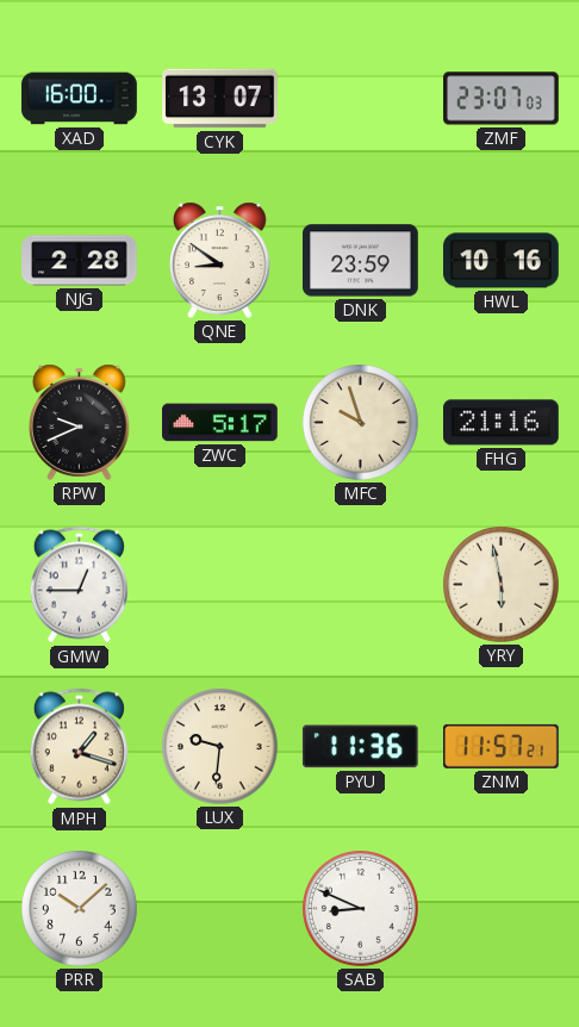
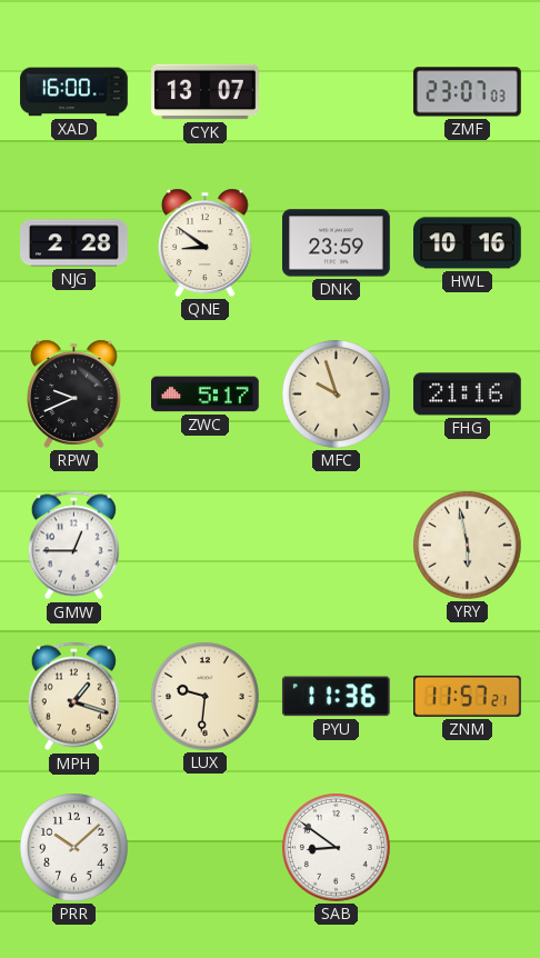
SAB: 8:49 -> 8:51
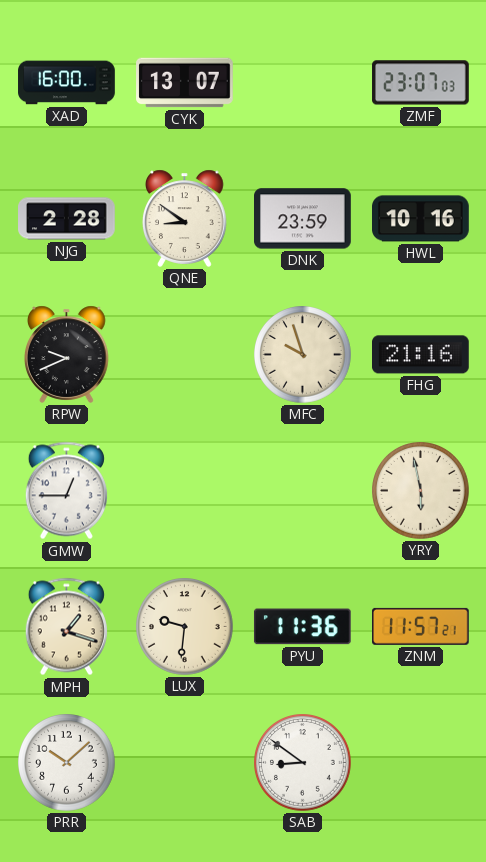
ZWC: 5:17 -> none
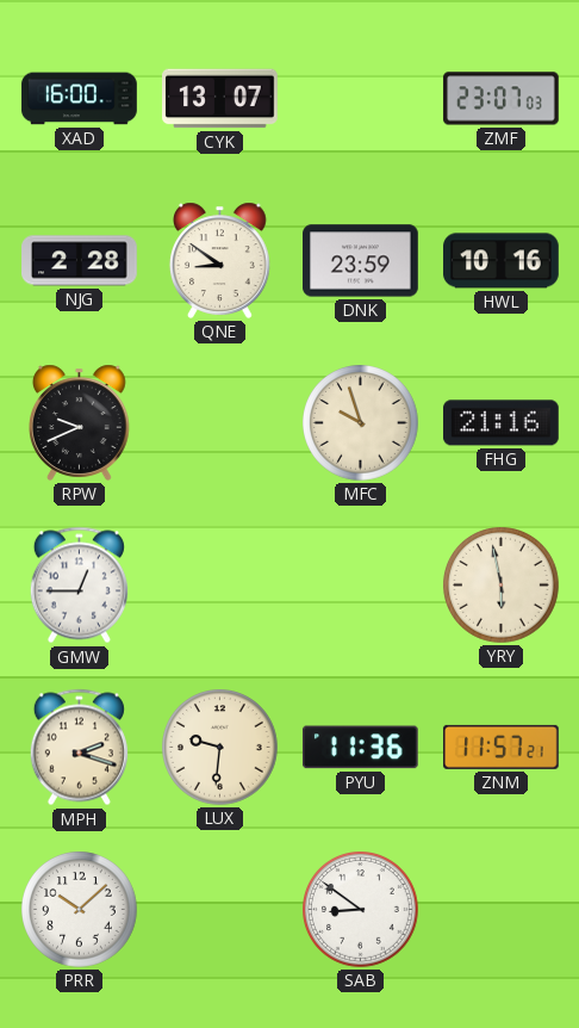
MPH: 1:18 -> 2:18
